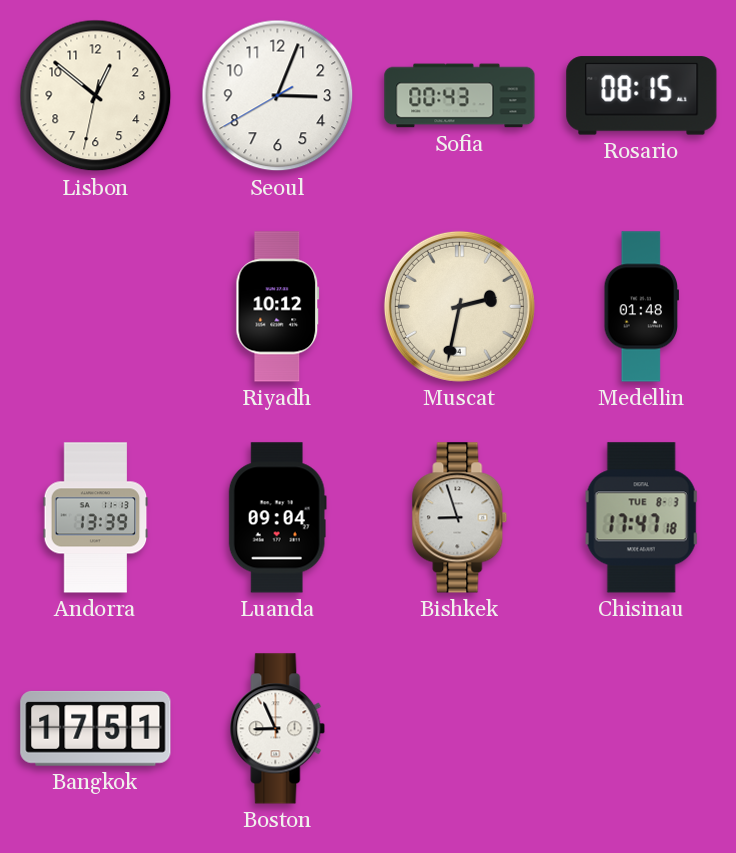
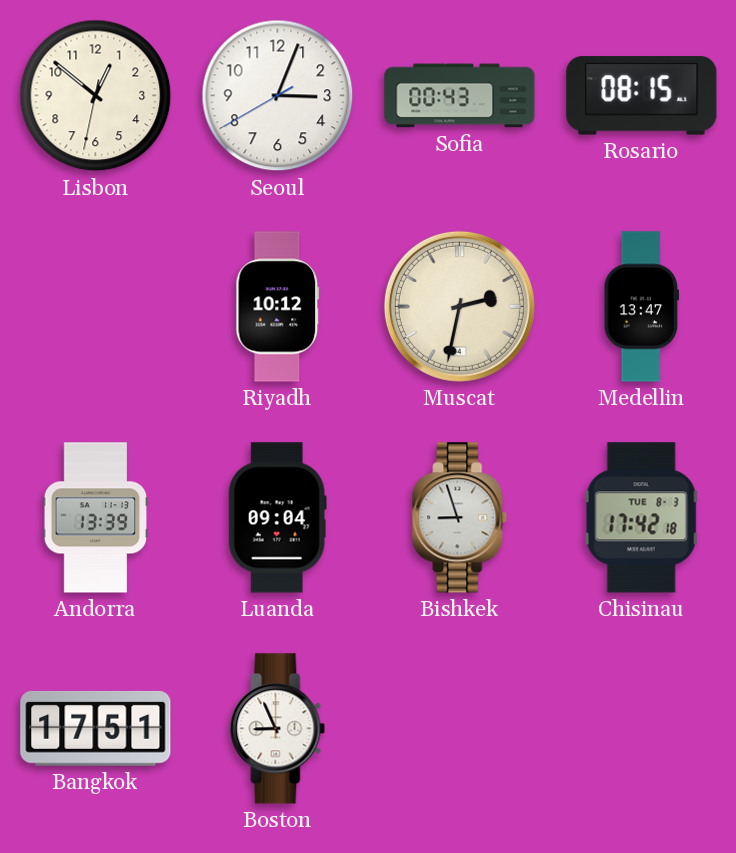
Medellin: 01:48 -> 13:47
Chisinau: 17:47 -> 17:42
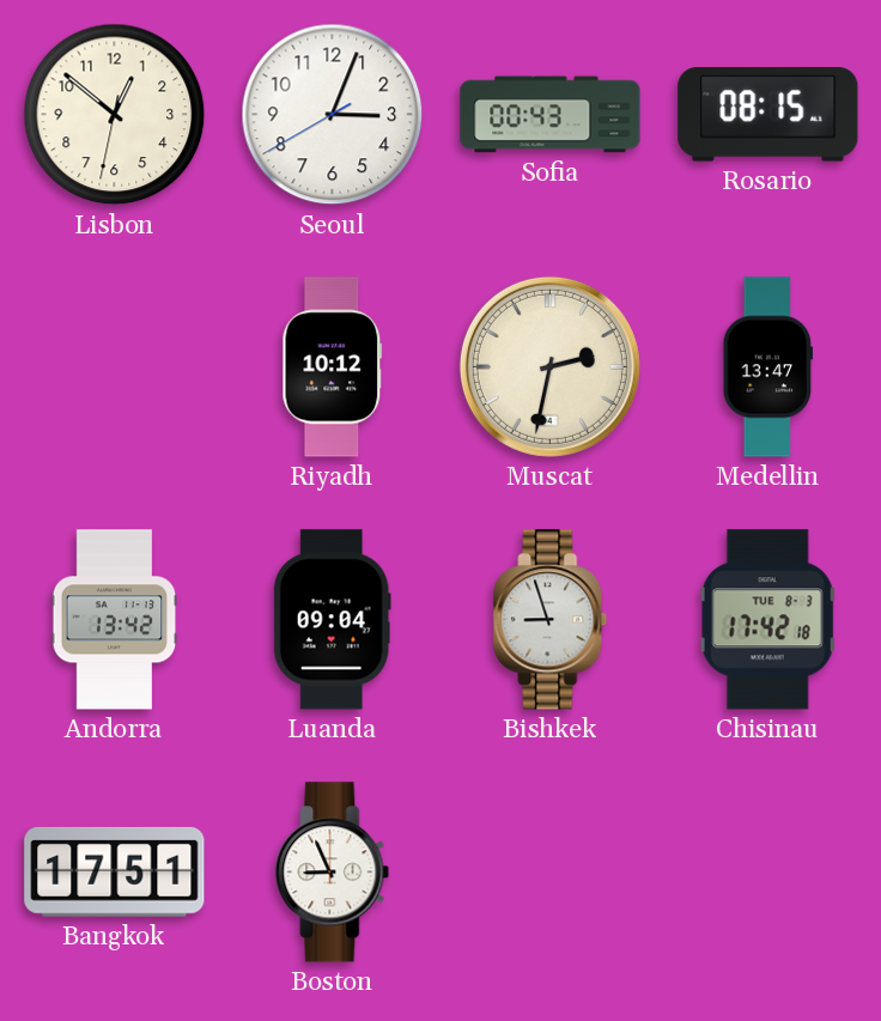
Andorra: 13:39 -> 13:42
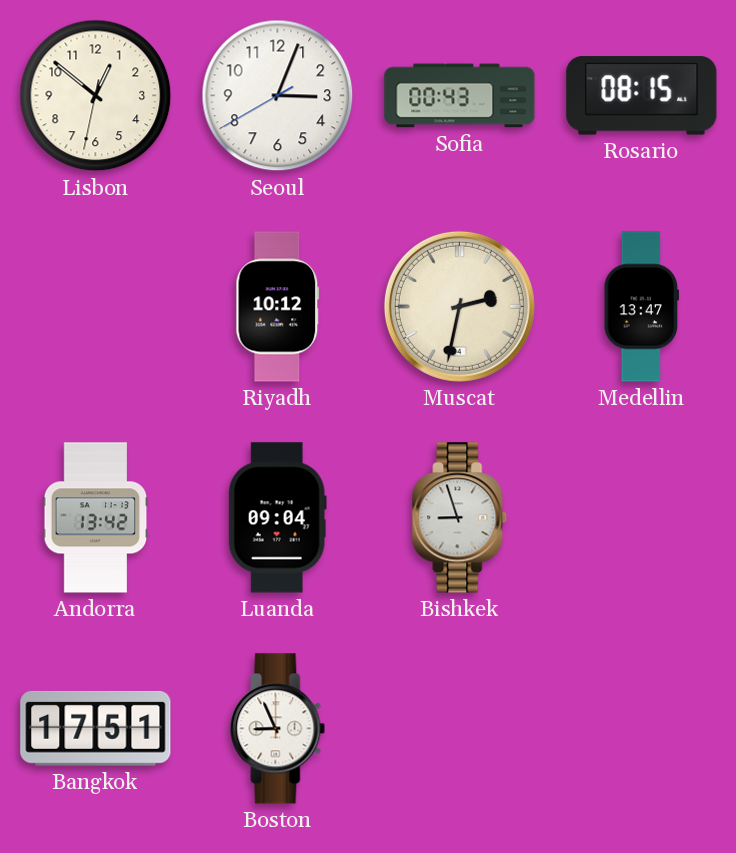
Chisinau: 17:42 -> none
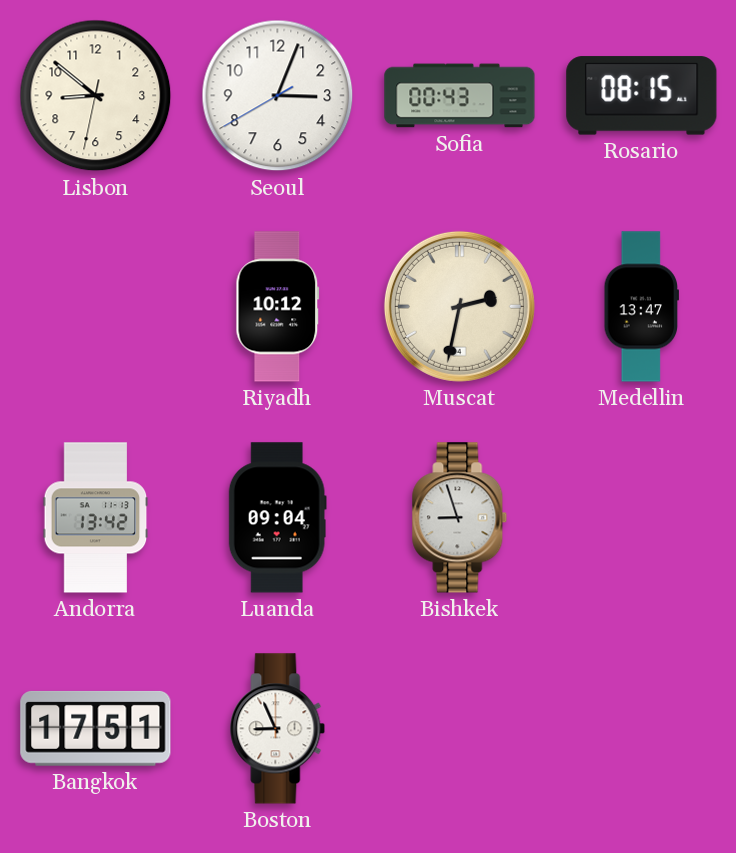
Lisbon: 12:51 -> 8:51
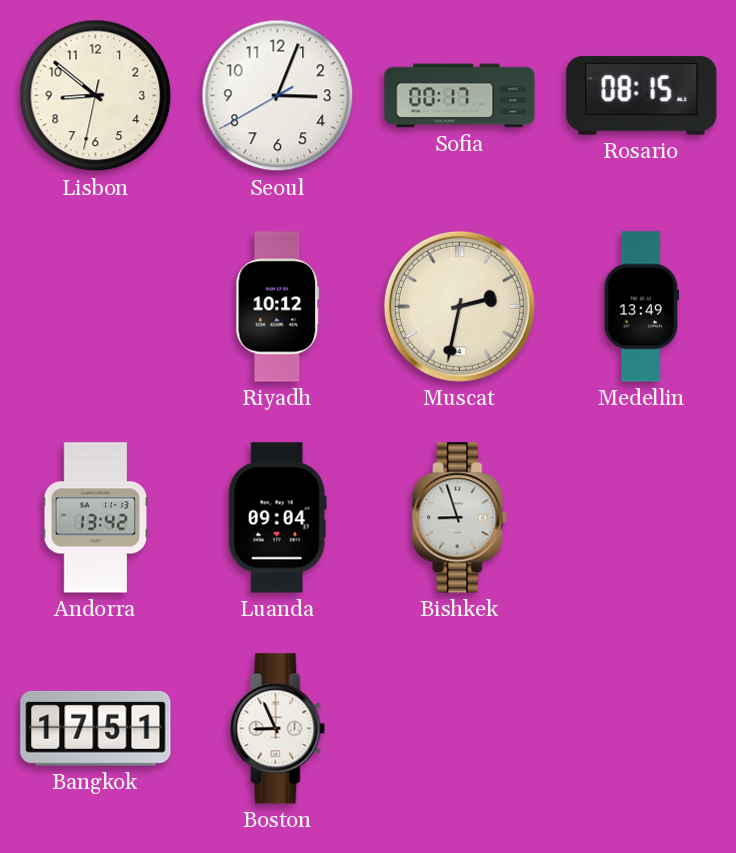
Sofia: 00:43 -> 00:17
Medellin: 13:47 -> 13:49
